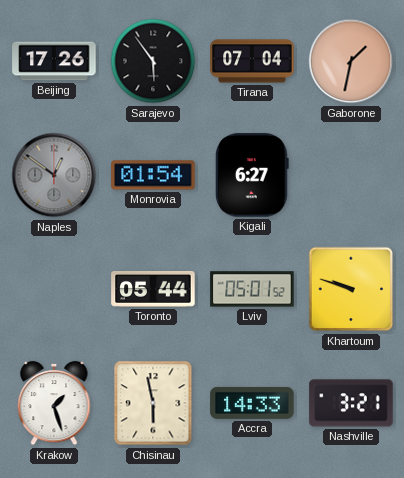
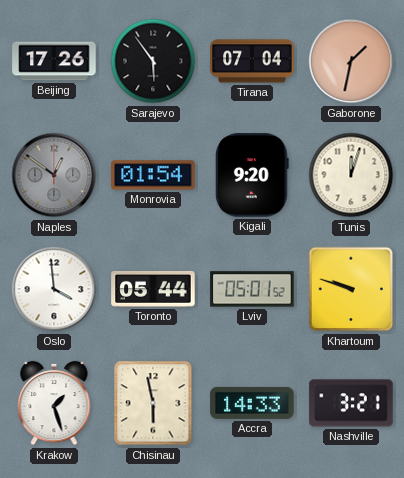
Kigali: 6:27 -> 9:20
Tunis: none -> 12:03
Oslo: none -> 3:59
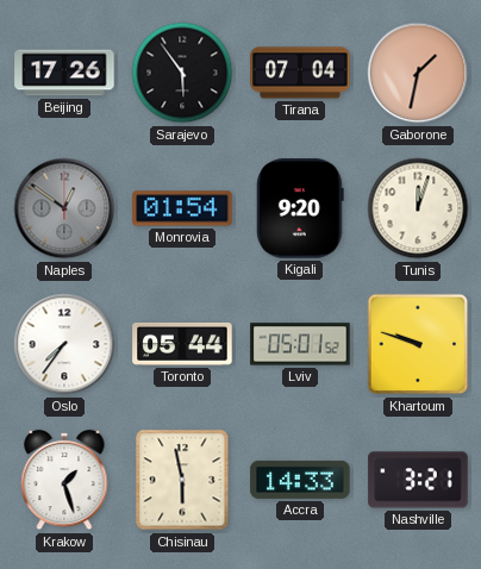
Oslo: 3:59 -> 7:36
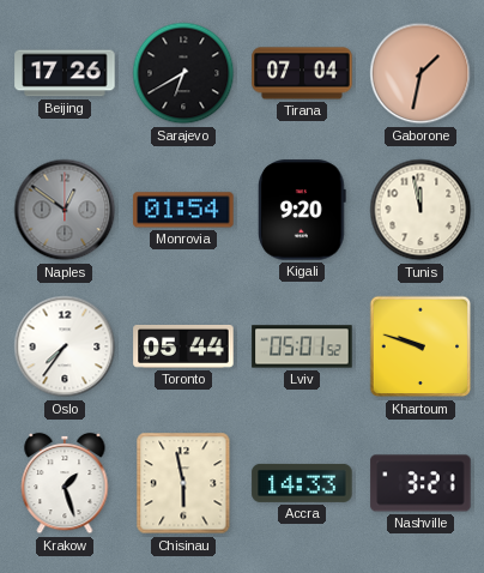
Sarajevo: 5:54 -> 6:40
Tunis: 12:03 -> 11:58
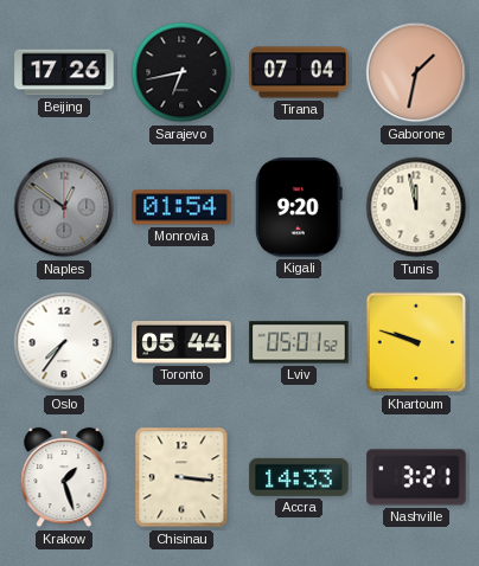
Sarajevo: 6:40 -> 6:43
Chisinau: 5:58 -> 3:16
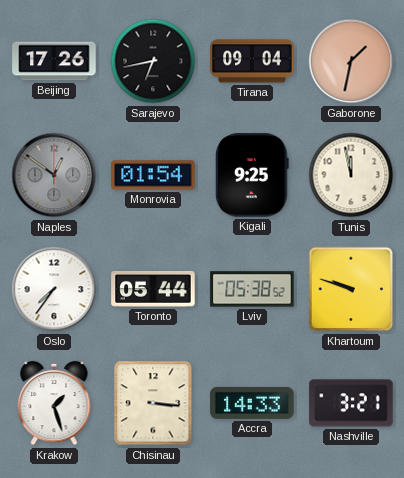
Tirana: 07:04 -> 09:04
Kigali: 9:20 -> 9:25
Lviv: 05:01 -> 05:38
